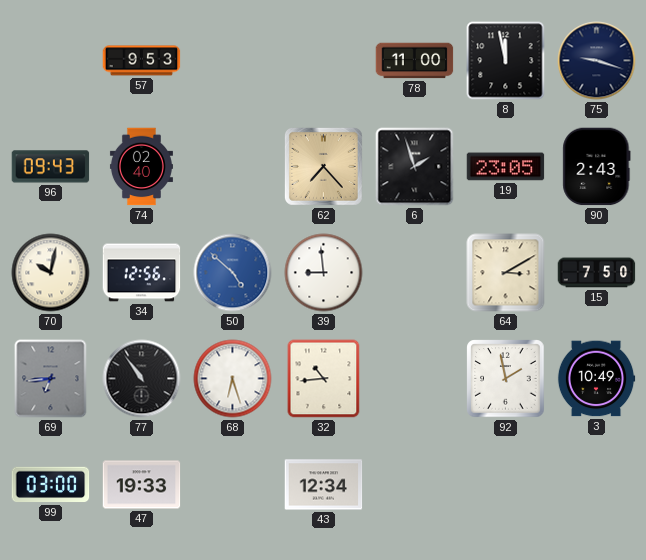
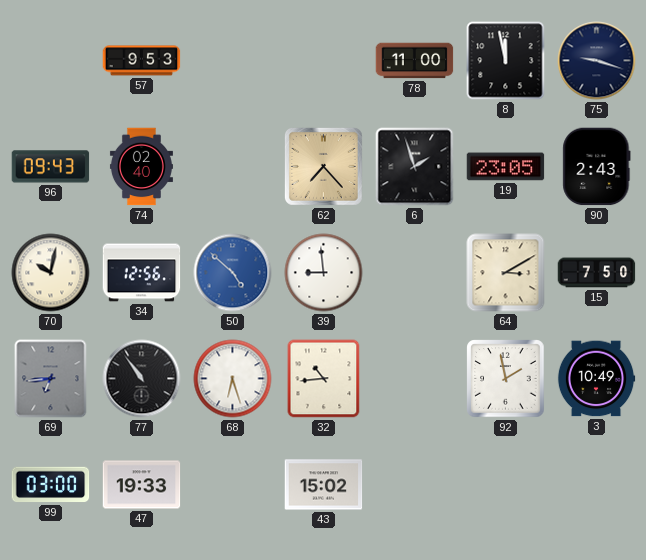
43: 12:34 -> 15:02
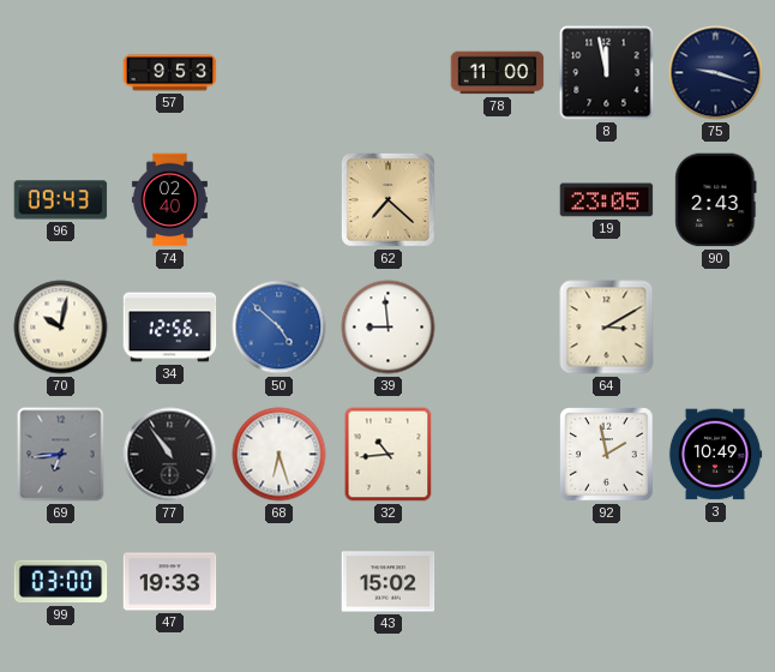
62: 7:23 -> 7:22
6: 1:57 -> none
15: 7:50 -> none
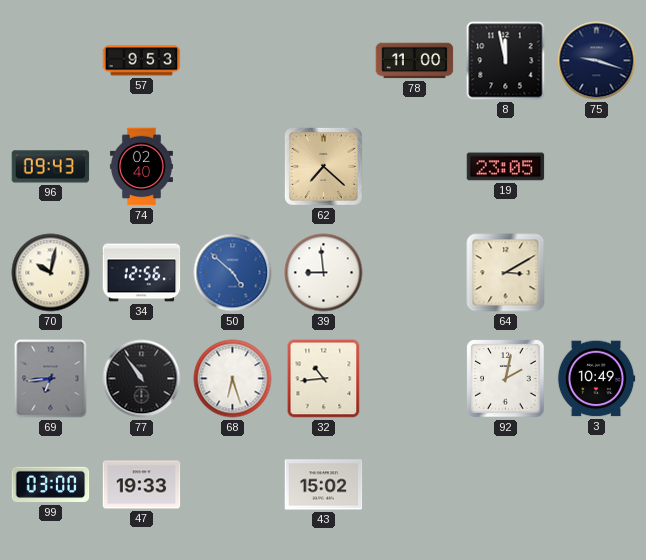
90: 2:43 -> none
92: 1:58 -> 2:02
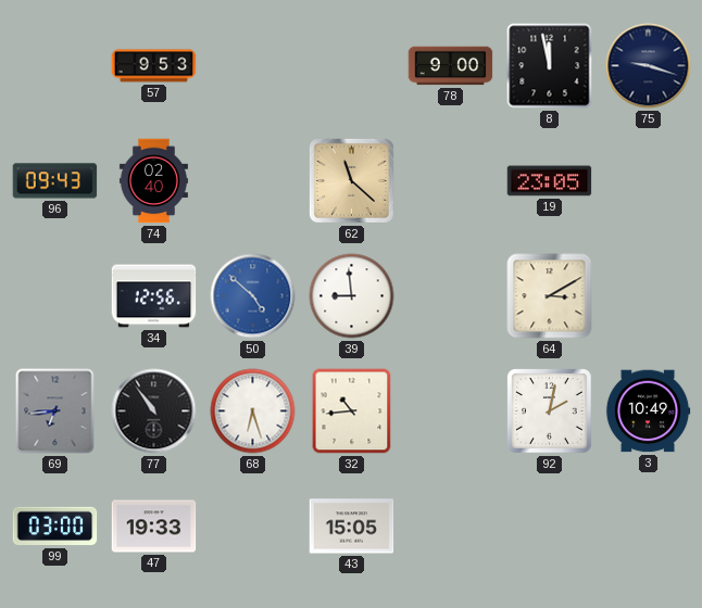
78: 11:00 -> 9:00
62: 7:22 -> 11:22
70: 10:02 -> none
43: 15:02 -> 15:05
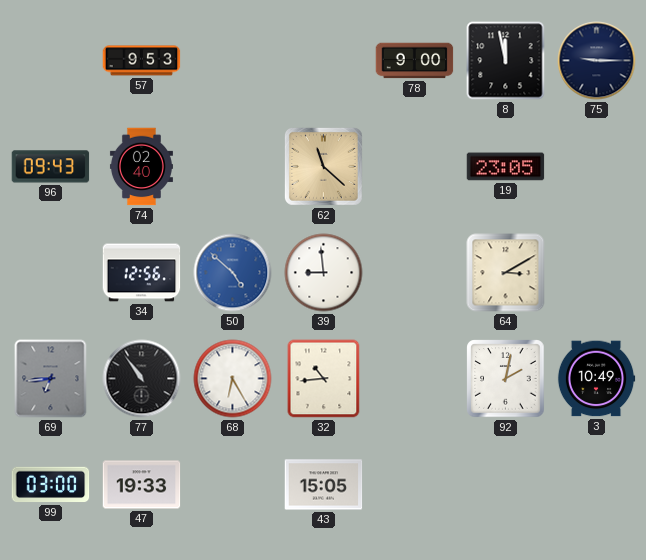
75: 9:18 -> 9:15
68: 6:27 -> 6:25
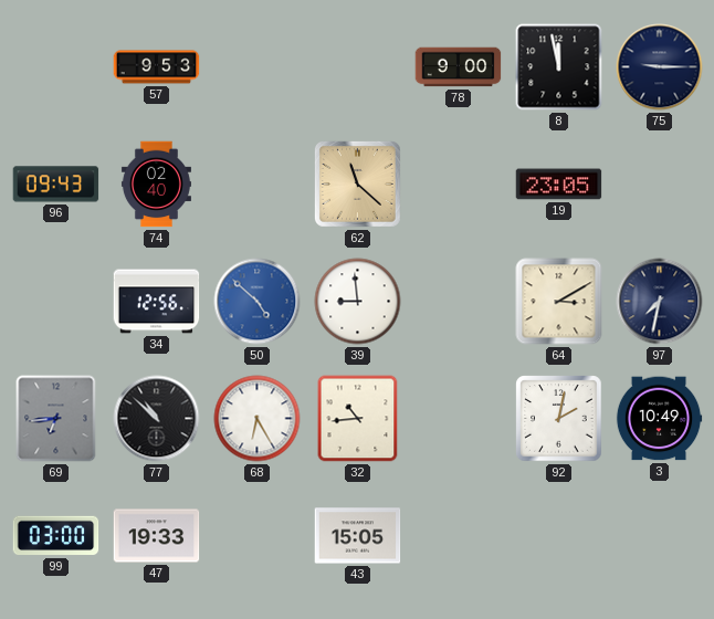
97: none -> 7:32
77: 10:54 -> 10:52
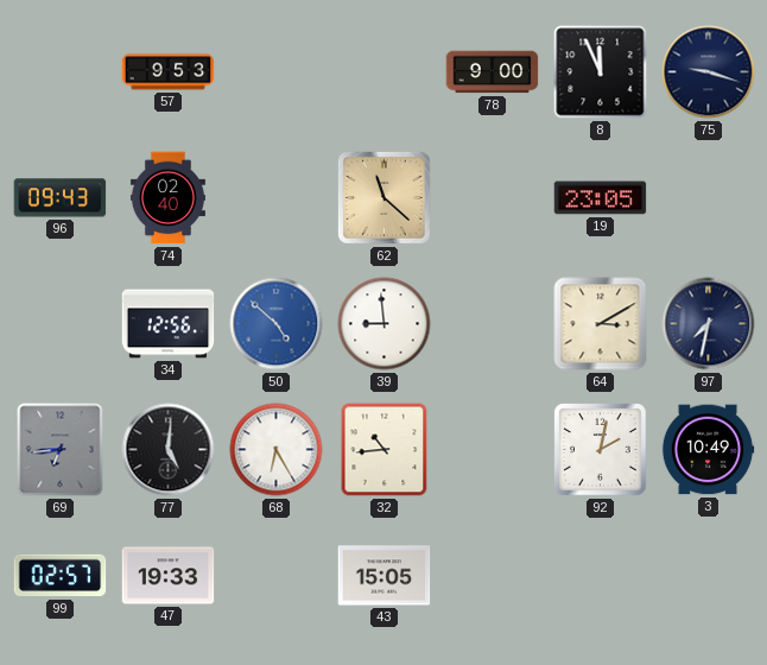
8: 11:58 -> 11:56
75: 9:15 -> 9:18
77: 10:52 -> 5:01
99: 03:00 -> 02:57
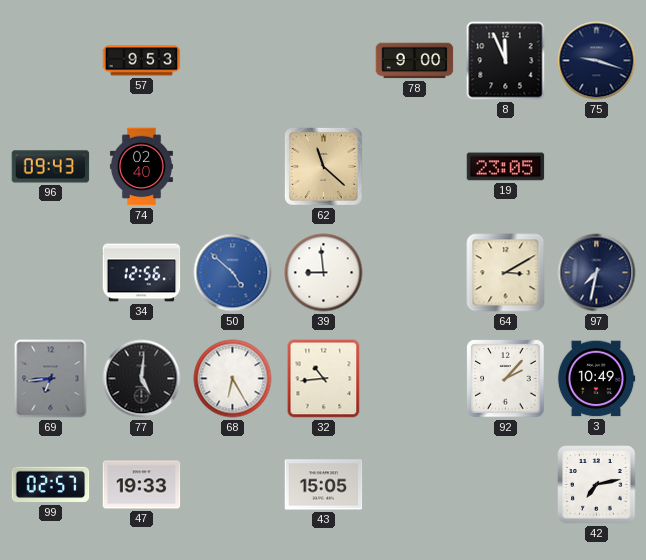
92: 2:02 -> 2:07
42: none -> 7:13
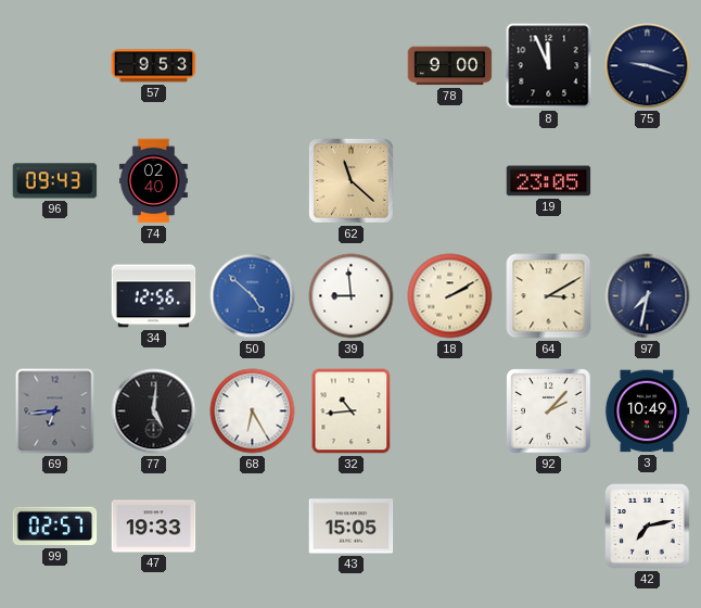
18: none -> 2:10
